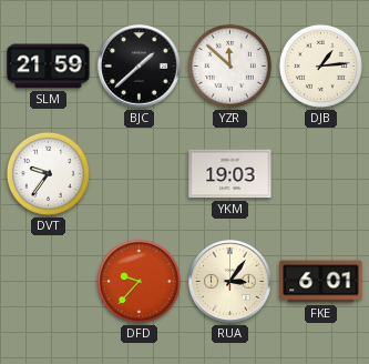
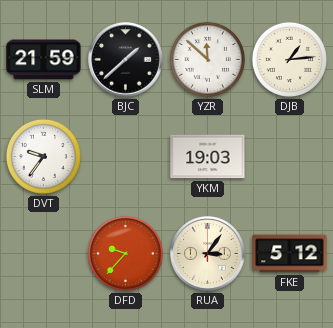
FKE: 6:01 -> 5:12
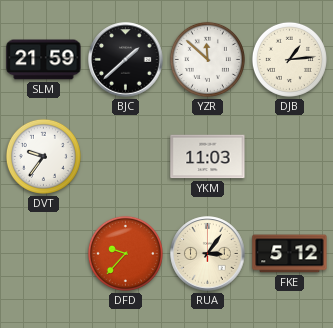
YKM: 19:03 -> 11:03
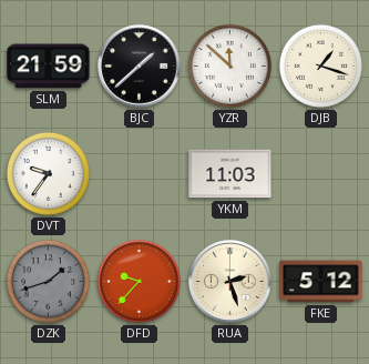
DJB: 1:14 -> 1:18
DZK: none -> 1:42
RUA: 3:06 -> 2:27
